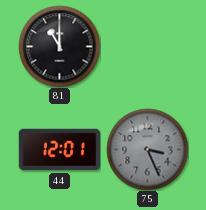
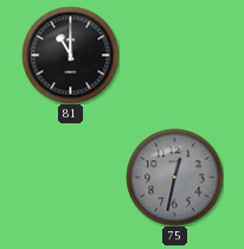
44: 12:01 -> none
75: 3:26 -> 12:32
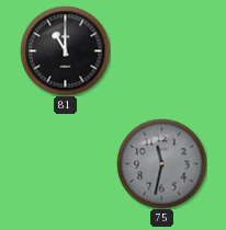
75: 12:32 -> 11:32
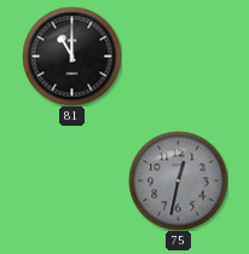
75: 11:32 -> 12:32
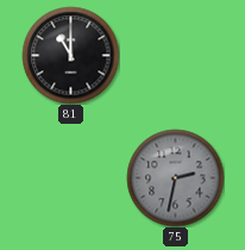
75: 12:32 -> 2:32
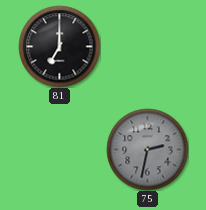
81: 11:00 -> 7:00
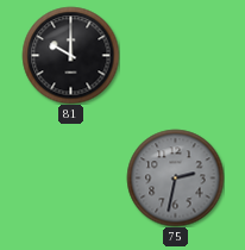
81: 7:00 -> 10:00
